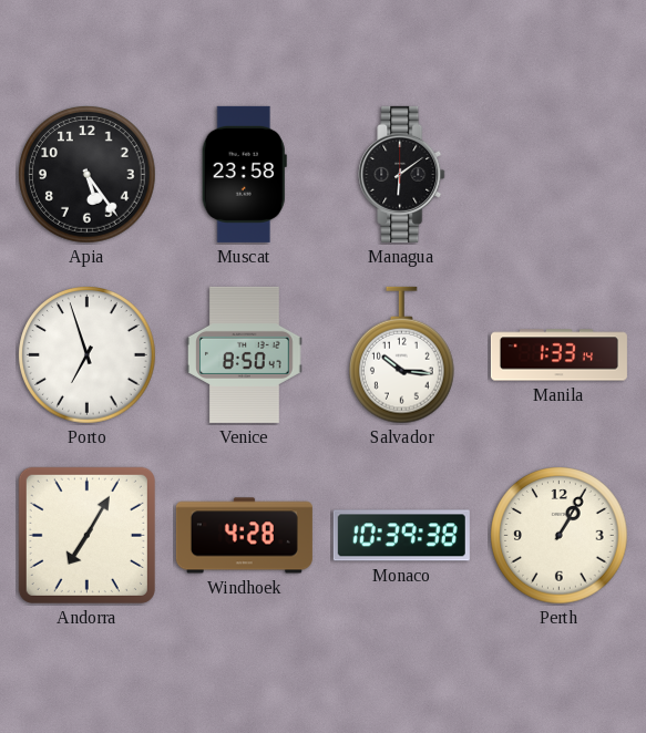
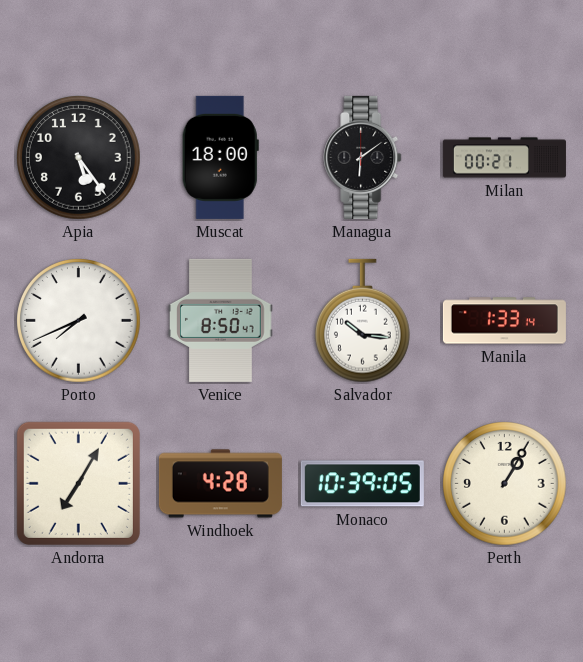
Muscat: 23:58 -> 18:00
Milan: none -> 00:21
Porto: 6:57 -> 7:41
Monaco: 10:39:38 -> 10:39:05
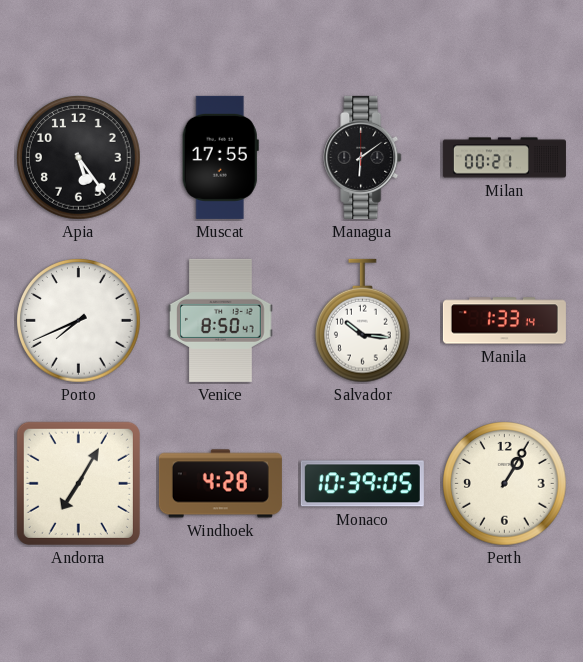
Muscat: 18:00 -> 17:55
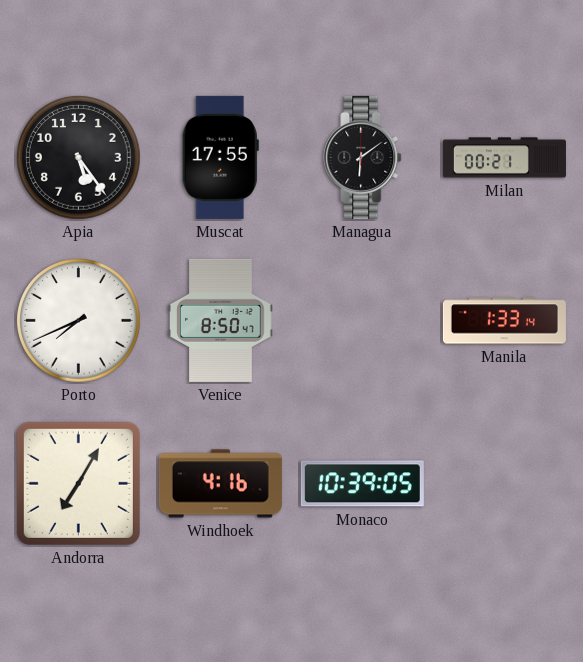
Salvador: 10:16 -> none
Windhoek: 4:28 -> 4:16
Perth: 1:05 -> none
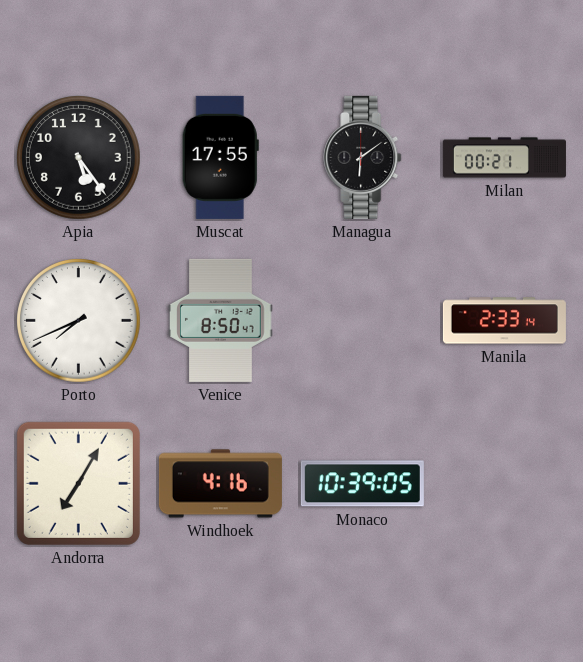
Manila: 1:33 -> 2:33
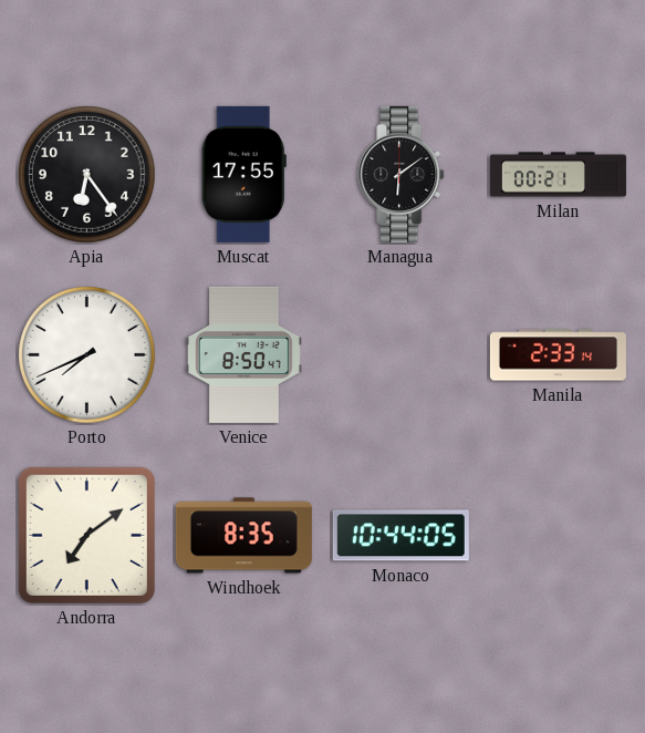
Apia: 5:24 -> 6:24
Andorra: 7:05 -> 7:09
Windhoek: 4:16 -> 8:35
Monaco: 10:39 -> 10:44
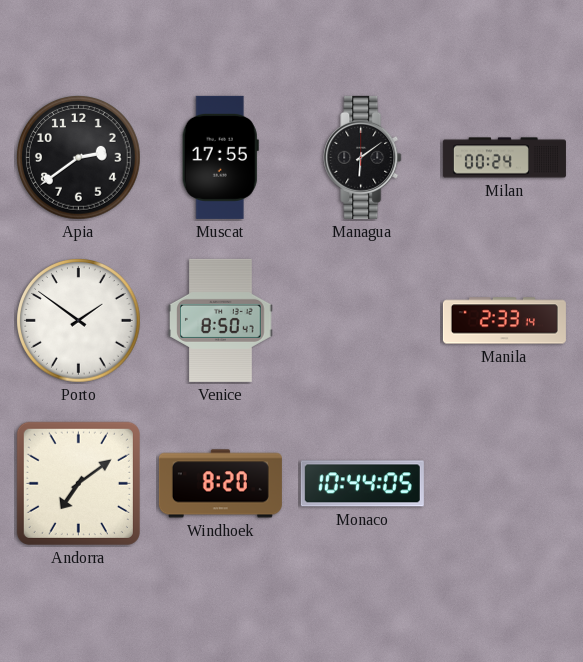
Apia: 6:24 -> 2:39
Milan: 00:21 -> 00:24
Porto: 7:41 -> 1:51
Windhoek: 8:35 -> 8:20
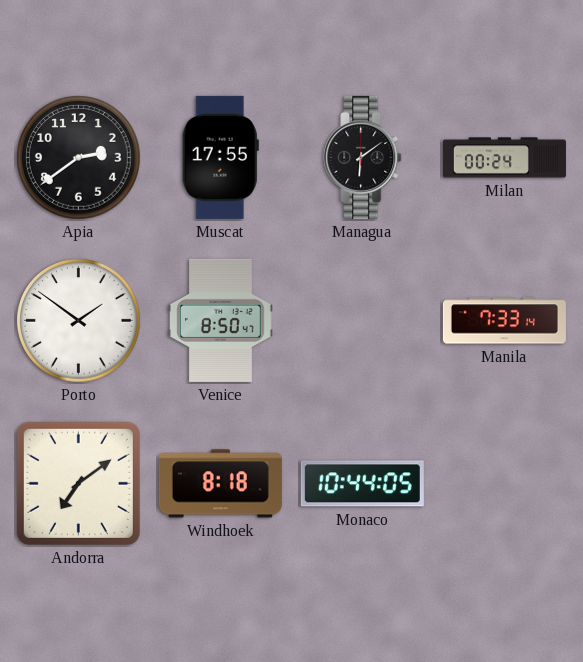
Manila: 2:33 -> 7:33
Windhoek: 8:20 -> 8:18
